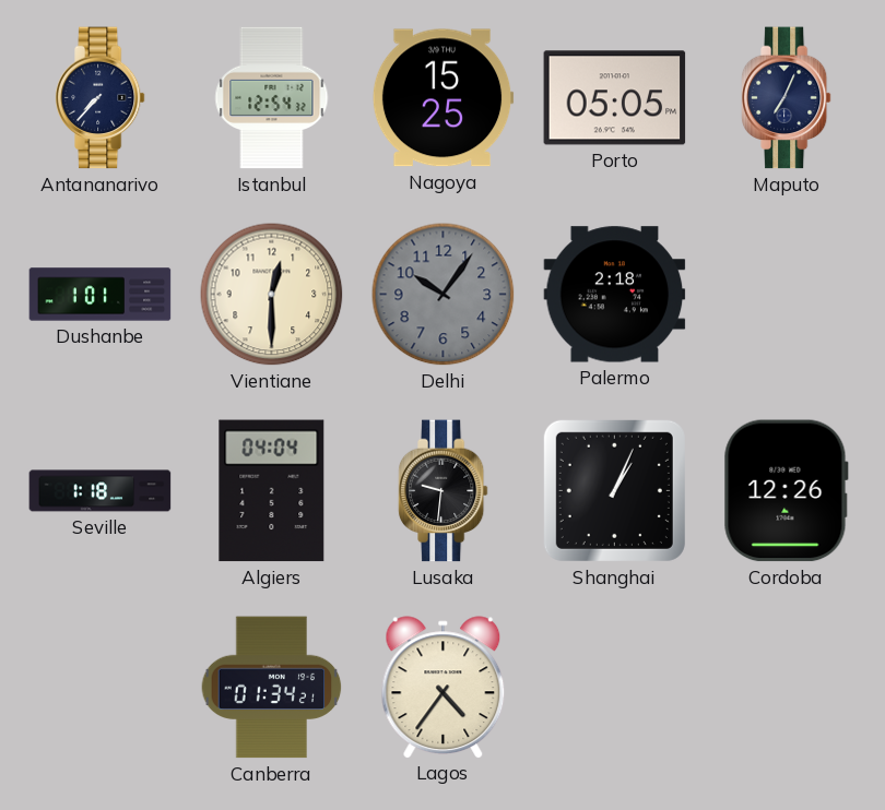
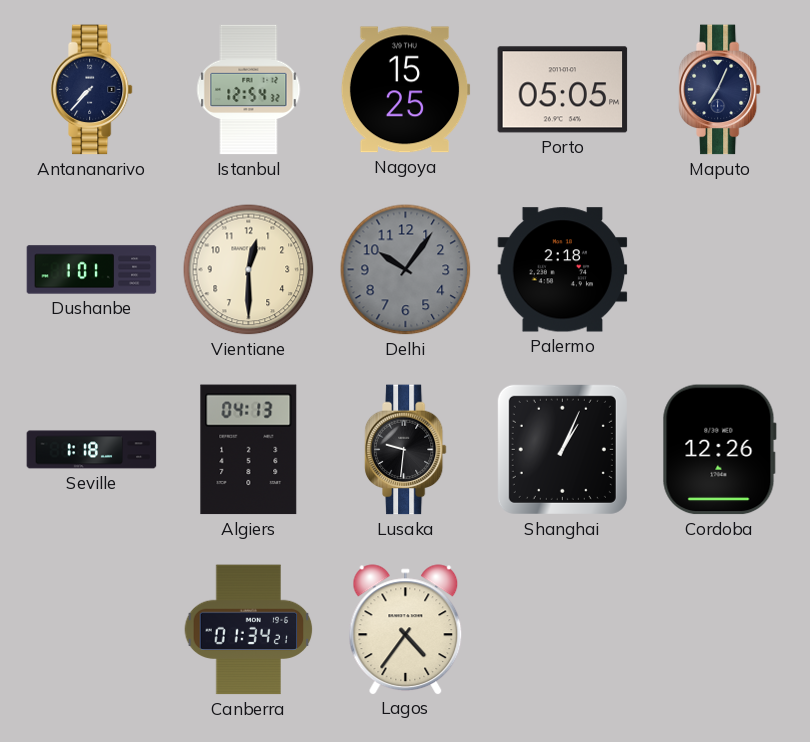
Algiers: 04:04 -> 04:13
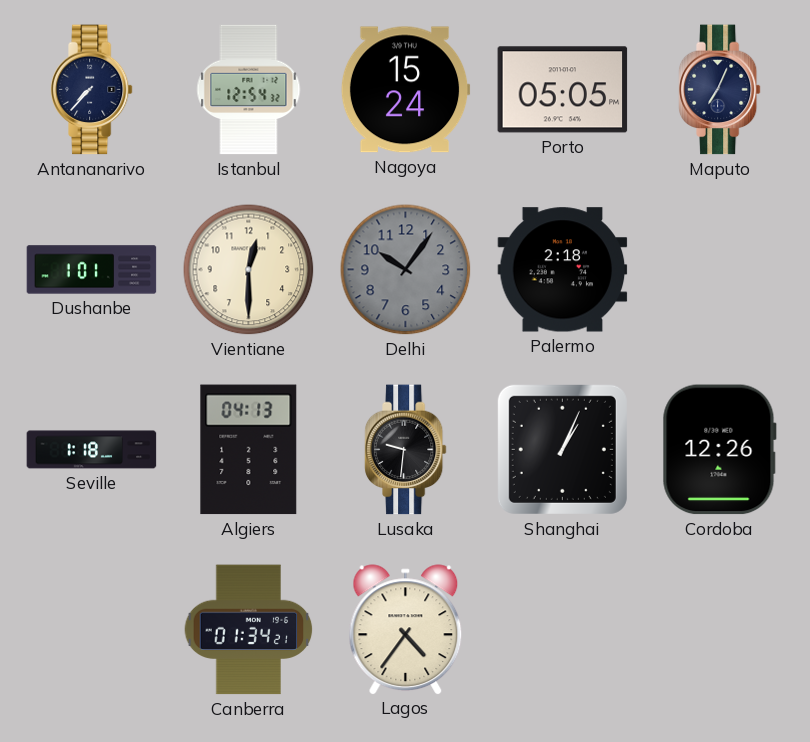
Nagoya: 15:25 -> 15:24
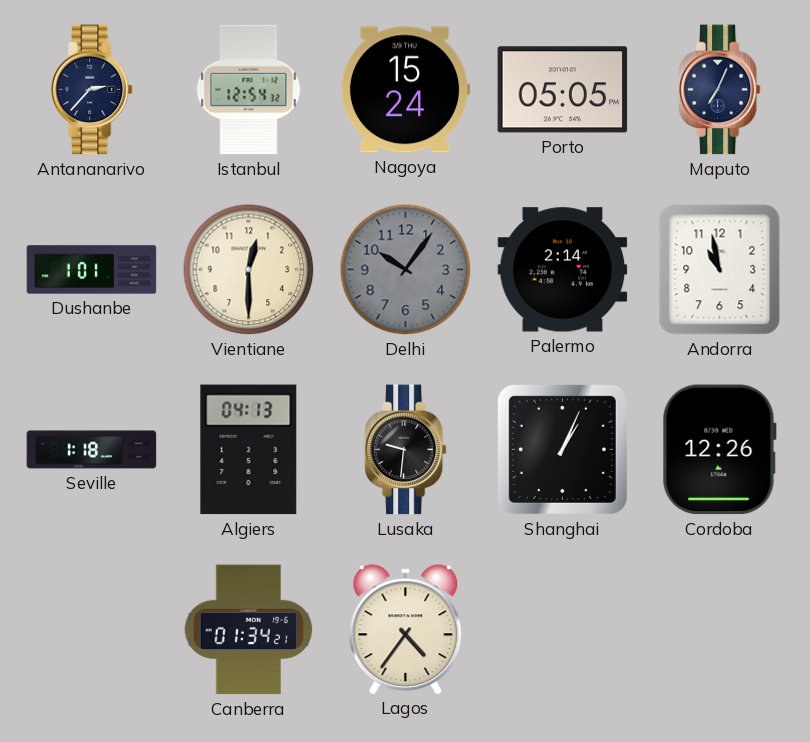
Antananarivo: 7:37 -> 2:37
Palermo: 2:18 -> 2:14
Andorra: none -> 10:58
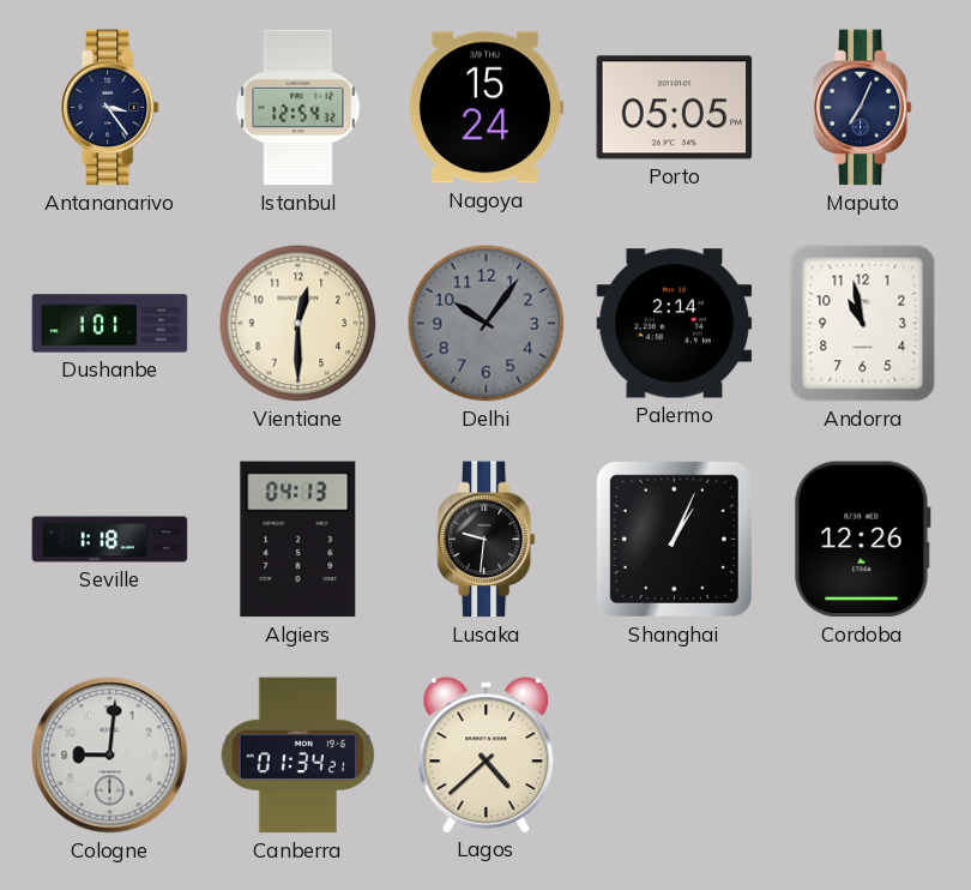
Antananarivo: 2:37 -> 3:24
Cologne: none -> 9:01
Lagos: 4:36 -> 4:38
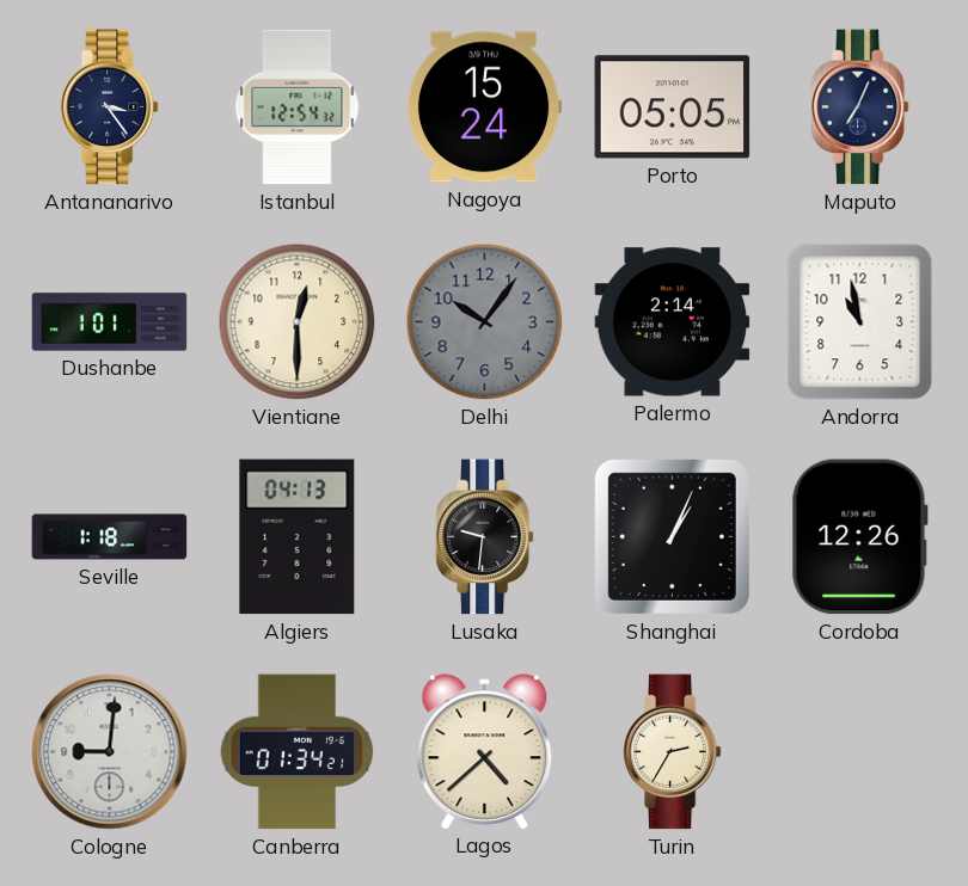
Turin: none -> 2:35
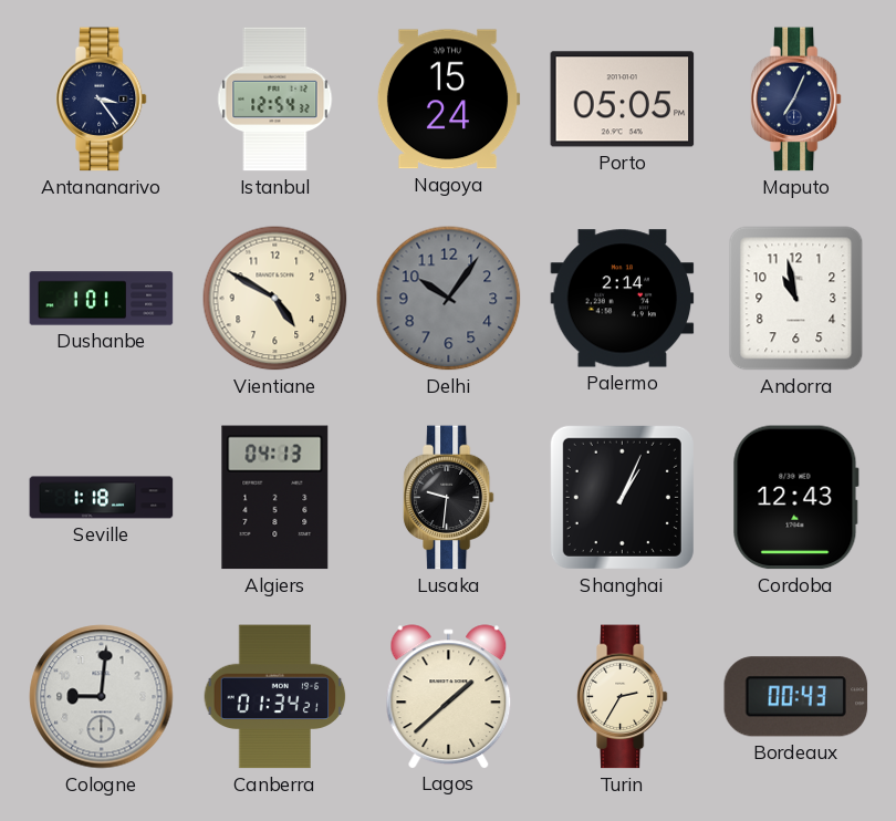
Vientiane: 12:30 -> 4:50
Cordoba: 12:26 -> 12:43
Lagos: 4:38 -> 1:38
Bordeaux: none -> 00:43
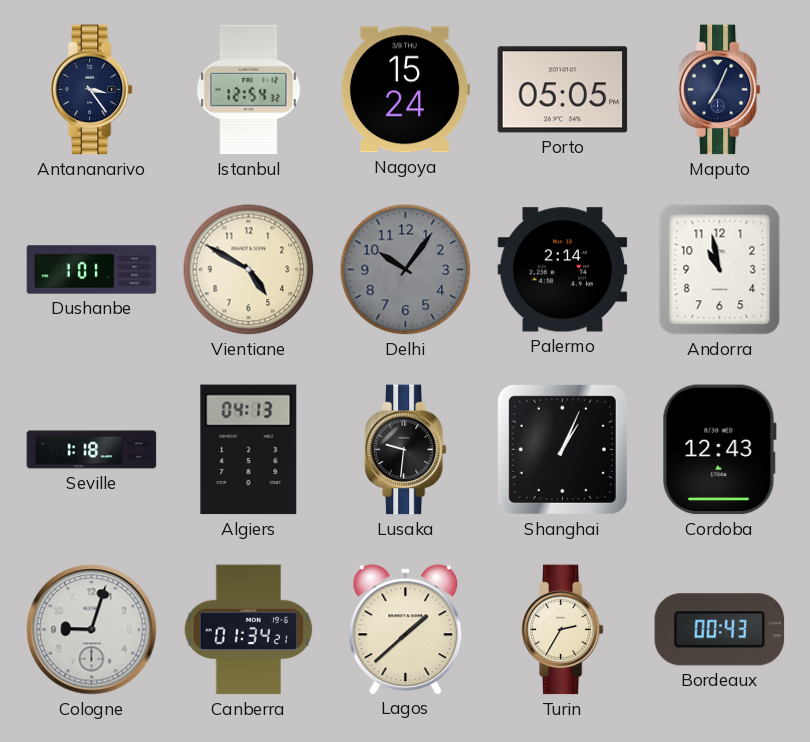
Cologne: 9:01 -> 9:03
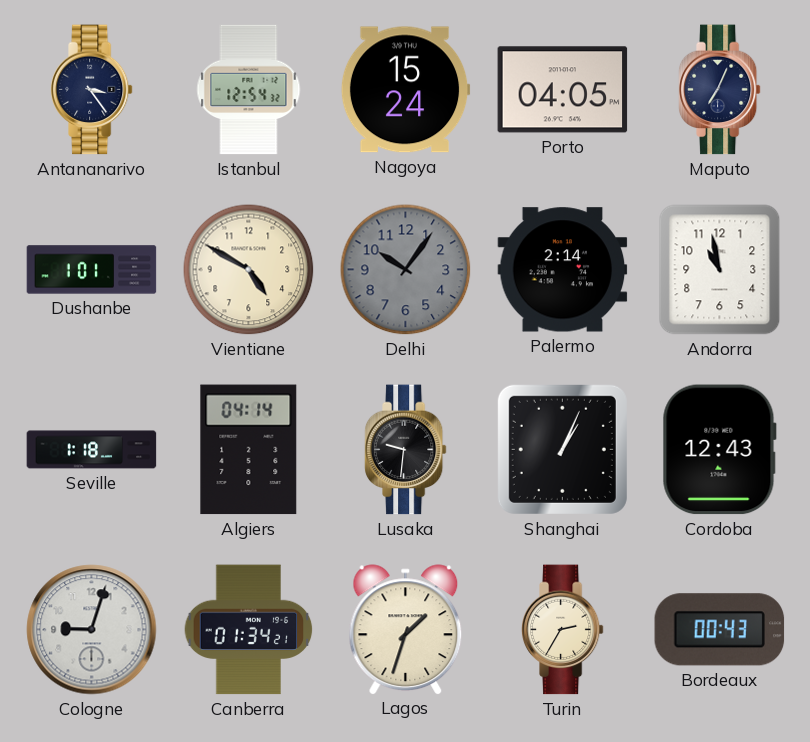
Porto: 05:05 -> 04:05
Algiers: 04:13 -> 04:14
Lagos: 1:38 -> 1:33
